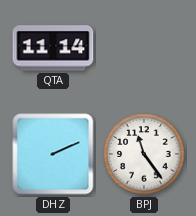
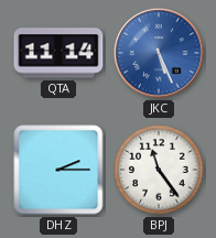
JKC: none -> 5:26
DHZ: 2:11 -> 2:15
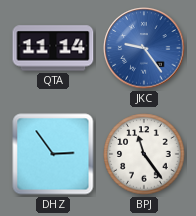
JKC: 5:26 -> 9:24
DHZ: 2:15 -> 2:54
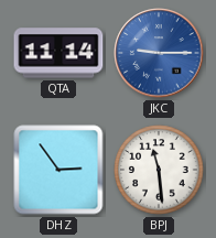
JKC: 9:24 -> 9:15
BPJ: 11:24 -> 11:29
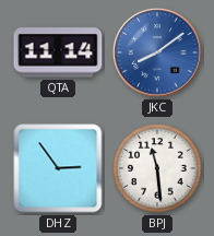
JKC: 9:15 -> 8:09
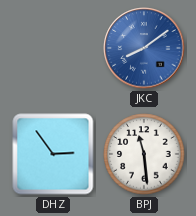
QTA: 11:14 -> none
